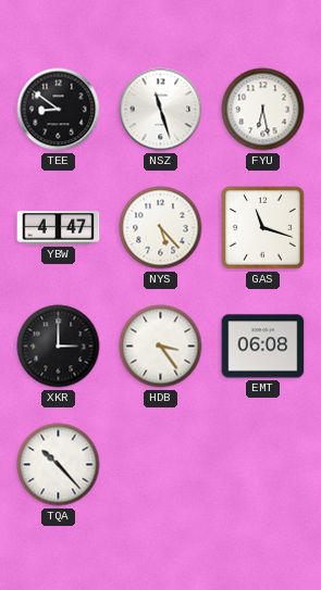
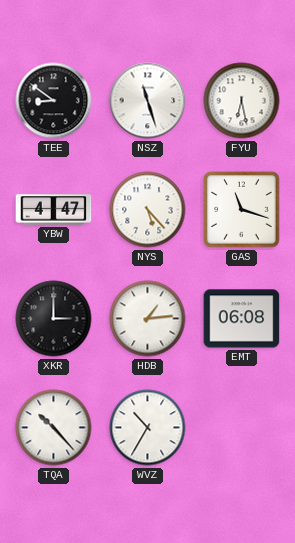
HDB: 3:24 -> 1:14
WVZ: none -> 10:35
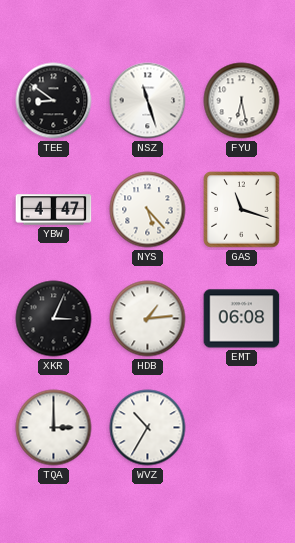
XKR: 3:00 -> 3:04
TQA: 10:23 -> 3:00
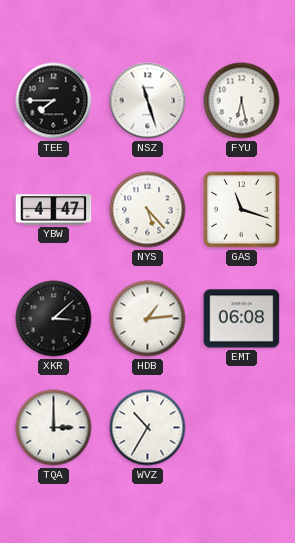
TEE: 8:51 -> 7:45
XKR: 3:04 -> 3:08
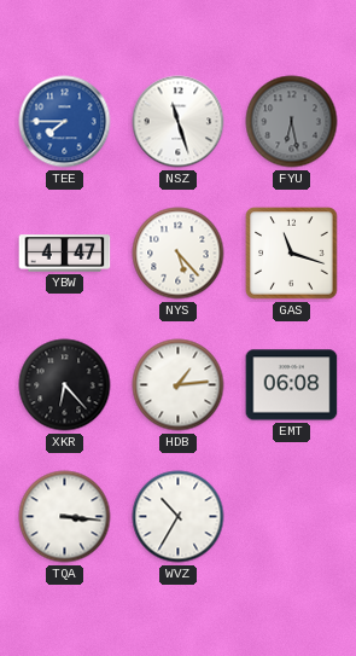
TEE dial: black -> blue
FYU dial: white -> grey
XKR: 3:08 -> 6:23
TQA: 3:00 -> 3:16
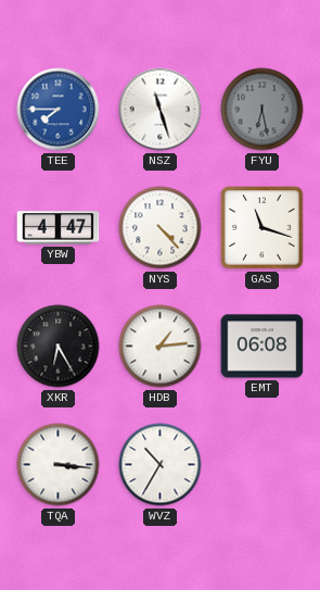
NYS: 5:23 -> 4:23
XKR: 6:23 -> 6:25
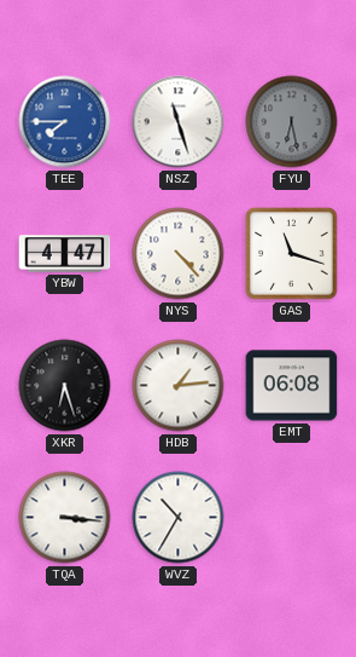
XKR: 6:25 -> 6:27
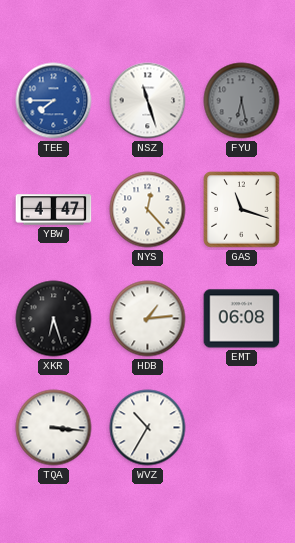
NYS: 4:23 -> 12:23
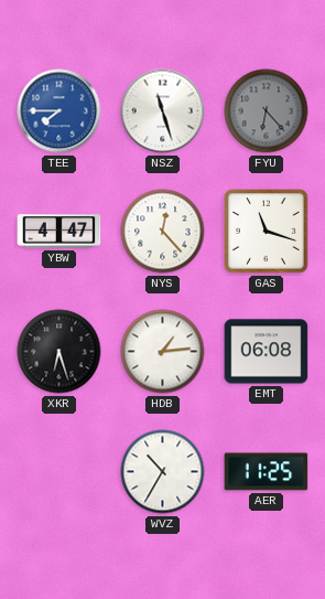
FYU: 6:28 -> 6:23
TQA: 3:16 -> none
AER: none -> 11:25
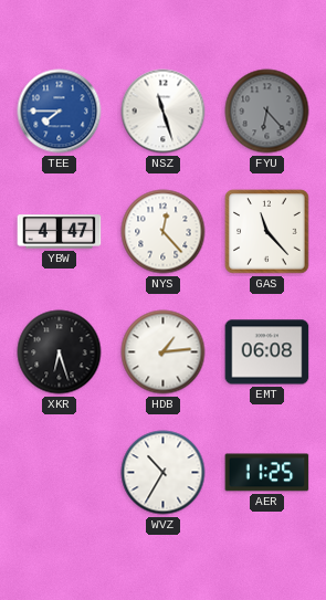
GAS: 11:18 -> 11:23
